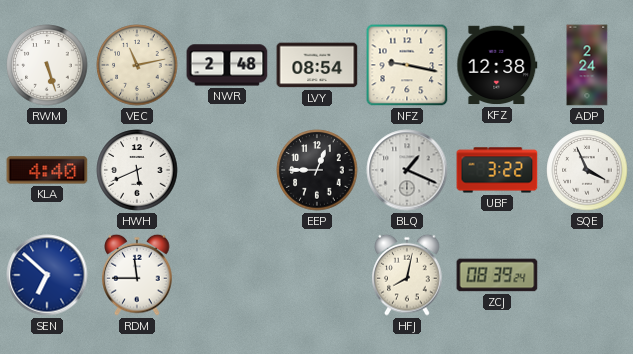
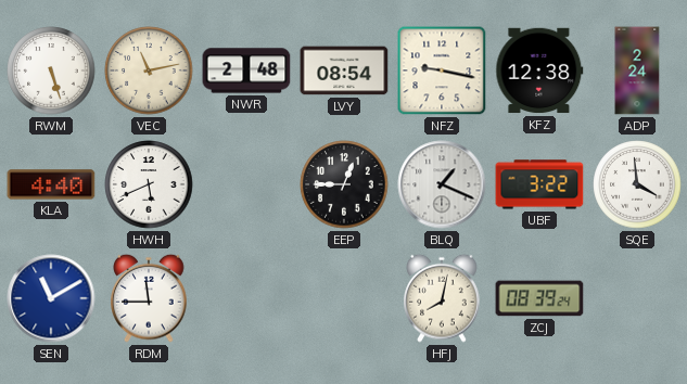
SQE: 3:56 -> 3:59
SEN: 6:52 -> 11:10
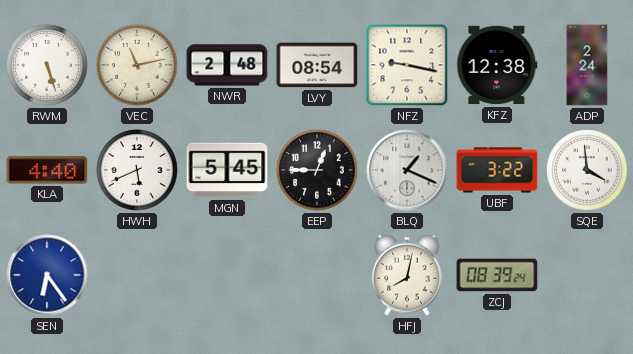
MGN: none -> 5:45
SEN: 11:10 -> 6:24
RDM: 11:45 -> none
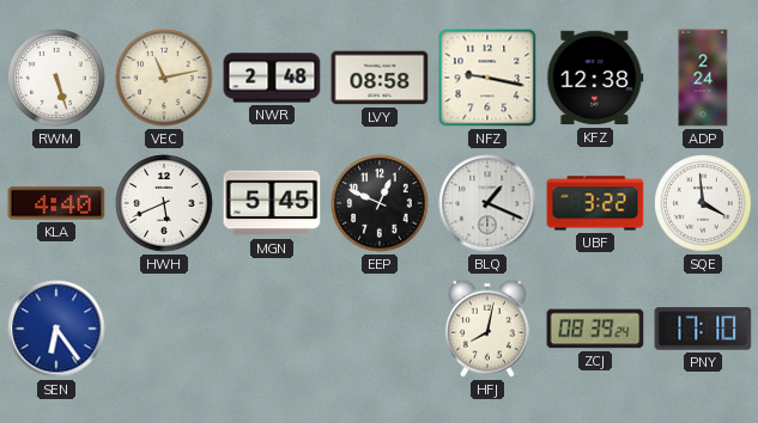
LVY: 08:54 -> 08:58
EEP: 12:45 -> 12:49
PNY: none -> 17:10
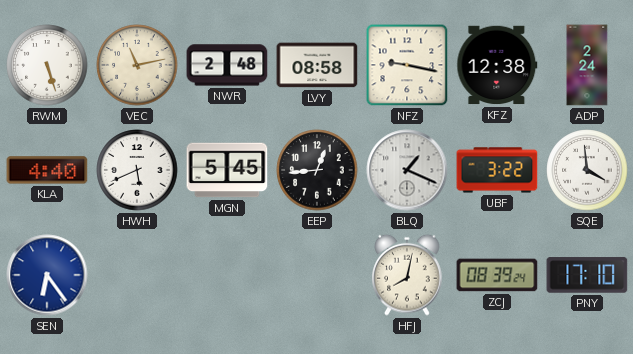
EEP: 12:49 -> 12:44
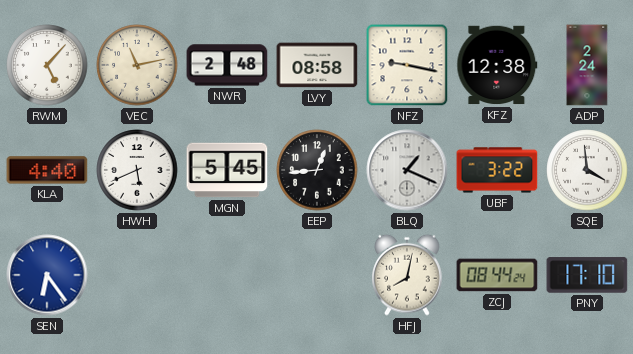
RWM: 5:27 -> 5:07
ZCJ: 08:39 -> 08:44
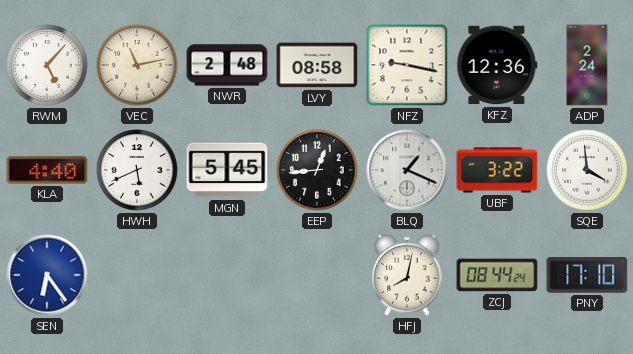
KFZ: 12:38 -> 12:36
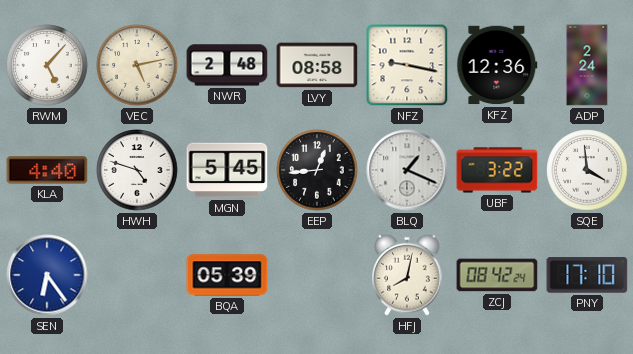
VEC: 11:13 -> 5:13
HWH: 5:41 -> 4:48
BQA: none -> 05:39
ZCJ: 08:44 -> 08:42
